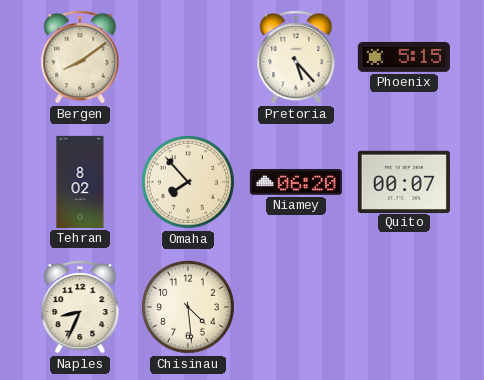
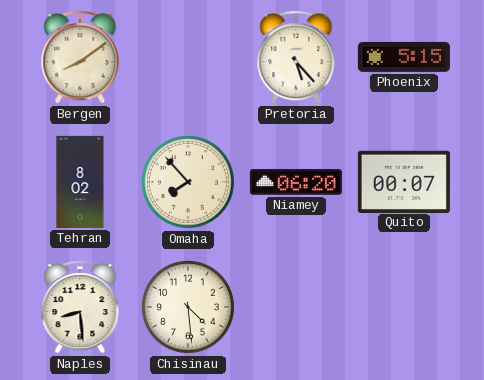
Naples: 8:34 -> 8:29
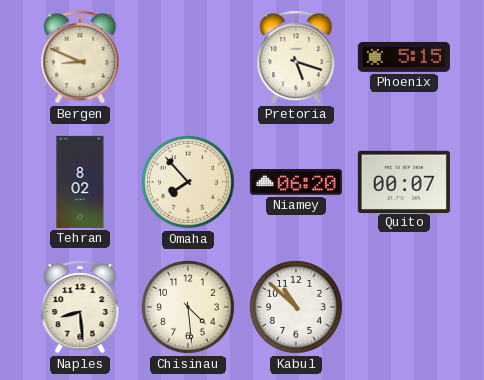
Bergen: 8:09 -> 8:49
Pretoria: 5:23 -> 5:18
Kabul: none -> 10:52
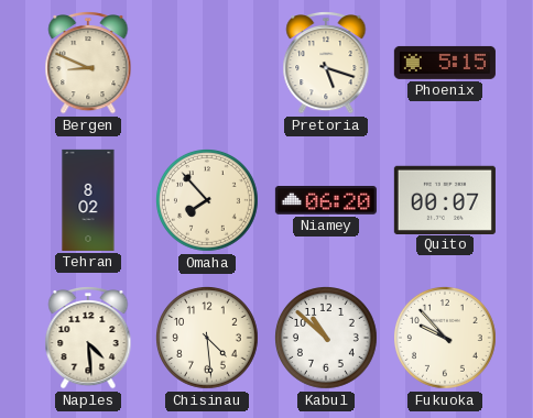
Naples: 8:29 -> 4:29
Fukuoka: none -> 9:53
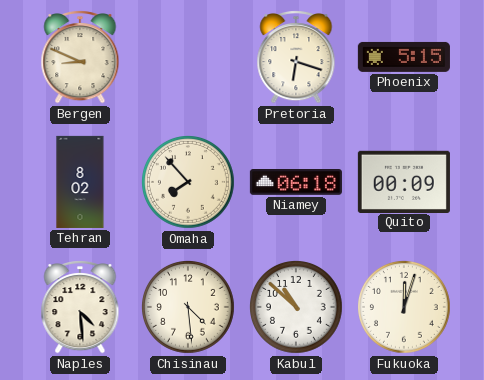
Pretoria: 5:18 -> 6:18
Niamey: 06:20 -> 06:18
Quito: 00:07 -> 00:09
Fukuoka: 9:53 -> 12:03
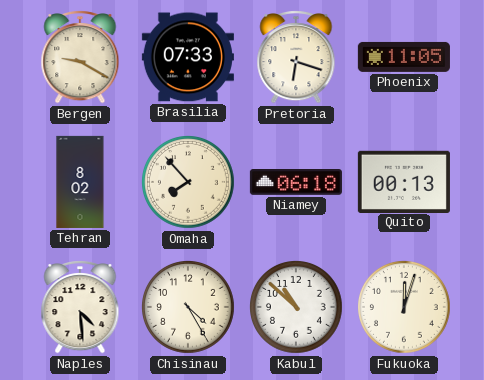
Bergen: 8:49 -> 9:20
Brasilia: none -> 07:33
Phoenix: 5:15 -> 11:05
Quito: 00:09 -> 00:13
Chisinau: 4:29 -> 4:25
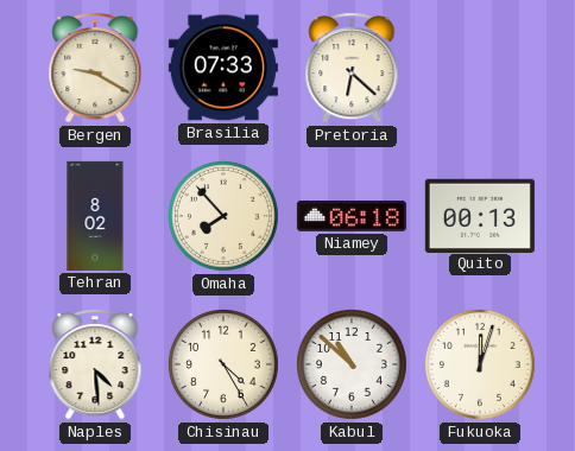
Pretoria: 6:18 -> 6:22
Phoenix: 11:05 -> none
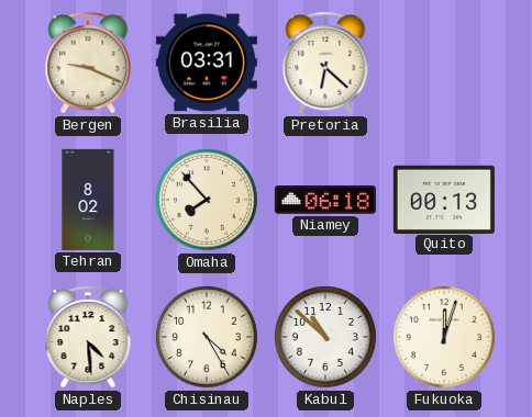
Bergen: 9:20 -> 9:19
Brasilia: 07:33 -> 03:31
